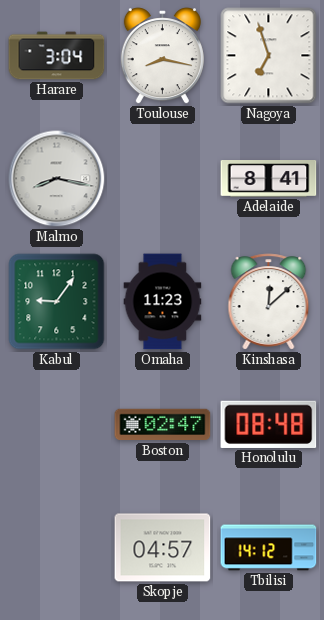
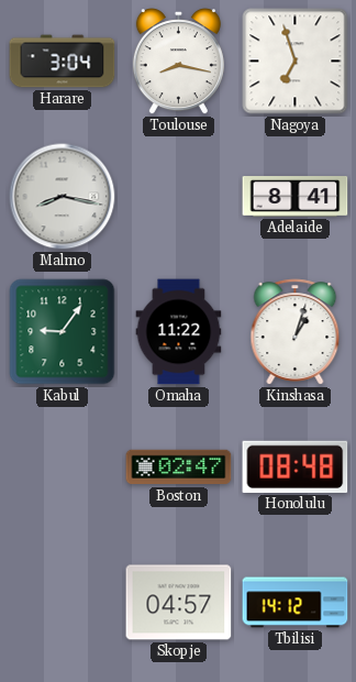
Omaha: 11:23 -> 11:22
Kinshasa: 12:08 -> 1:03
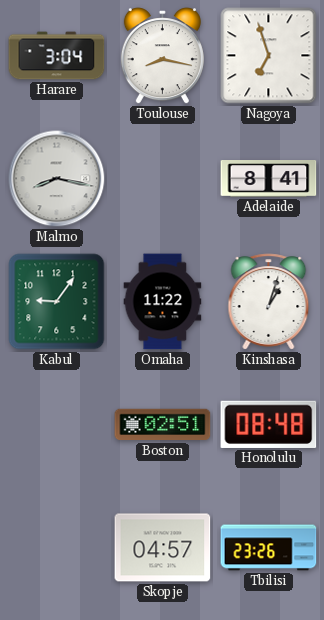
Boston: 02:47 -> 02:51
Tbilisi: 14:12 -> 23:26
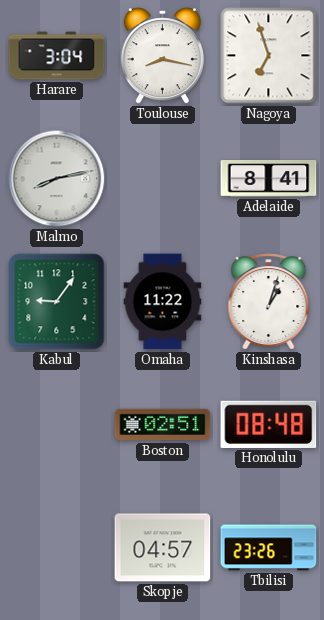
Malmo: 8:17 -> 8:13
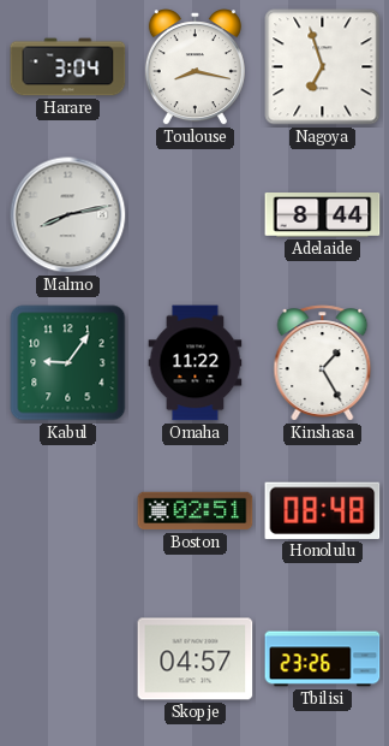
Adelaide: 8:41 -> 8:44
Kinshasa: 1:03 -> 1:25
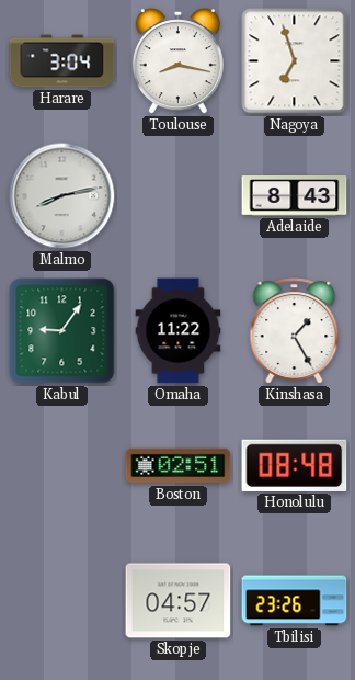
Adelaide: 8:44 -> 8:43
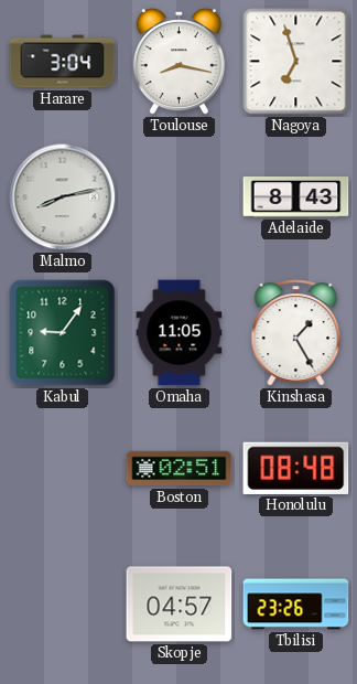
Omaha: 11:22 -> 11:05
